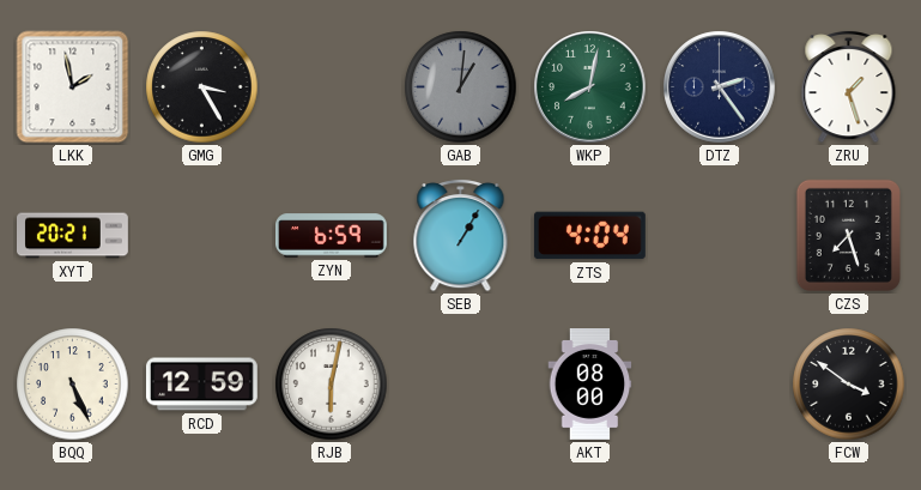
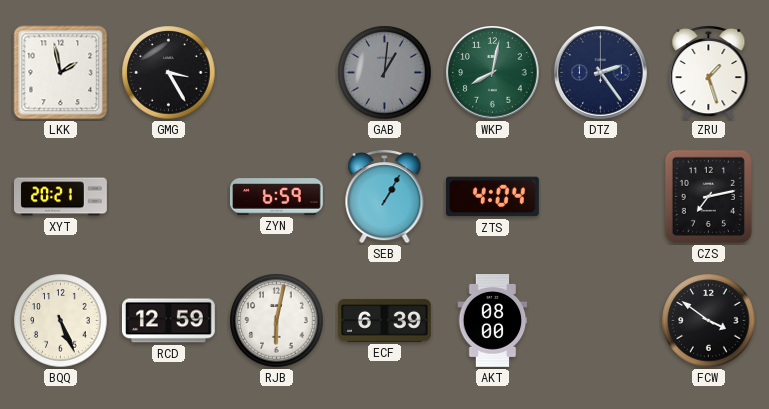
CZS: 7:27 -> 7:13
ECF: none -> 6:39
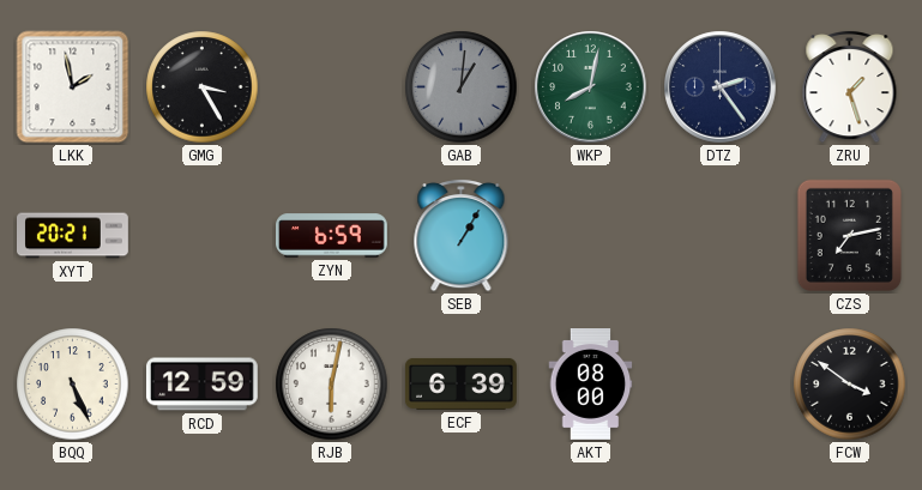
ZTS: 4:04 -> none
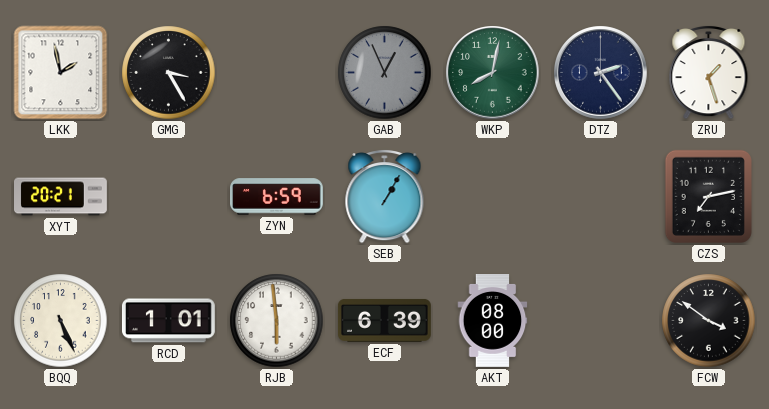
GAB: 1:01 -> 12:56
RCD: 12:59 -> 1:01
RJB: 6:02 -> 5:59
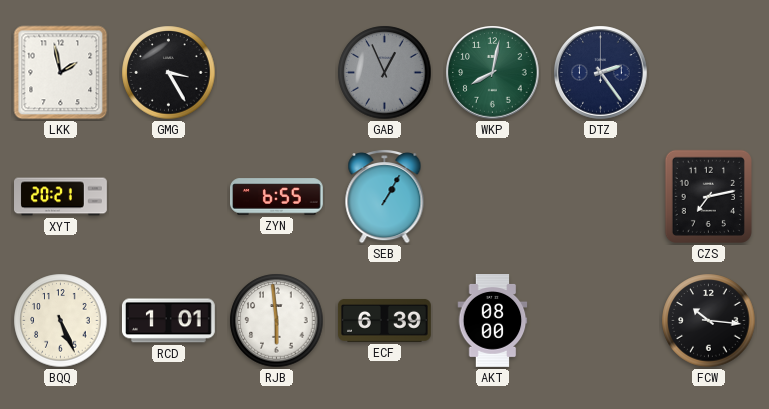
ZRU: 1:27 -> none
ZYN: 6:59 -> 6:55
FCW: 3:51 -> 10:16
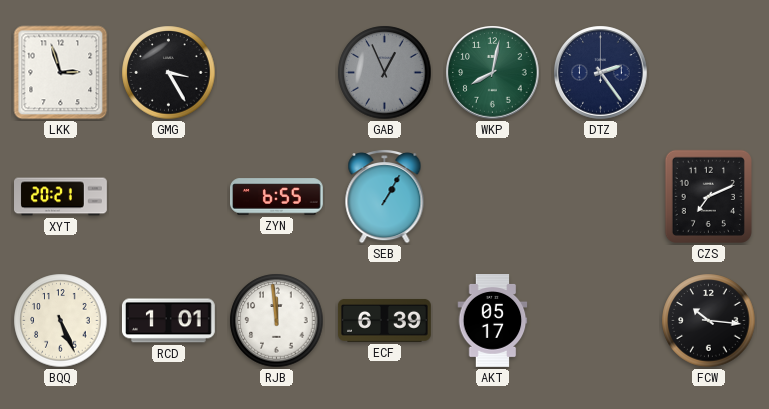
LKK: 1:58 -> 2:57
CZS: 7:13 -> 7:11
RJB: 5:59 -> 11:59
AKT: 08:00 -> 05:17
